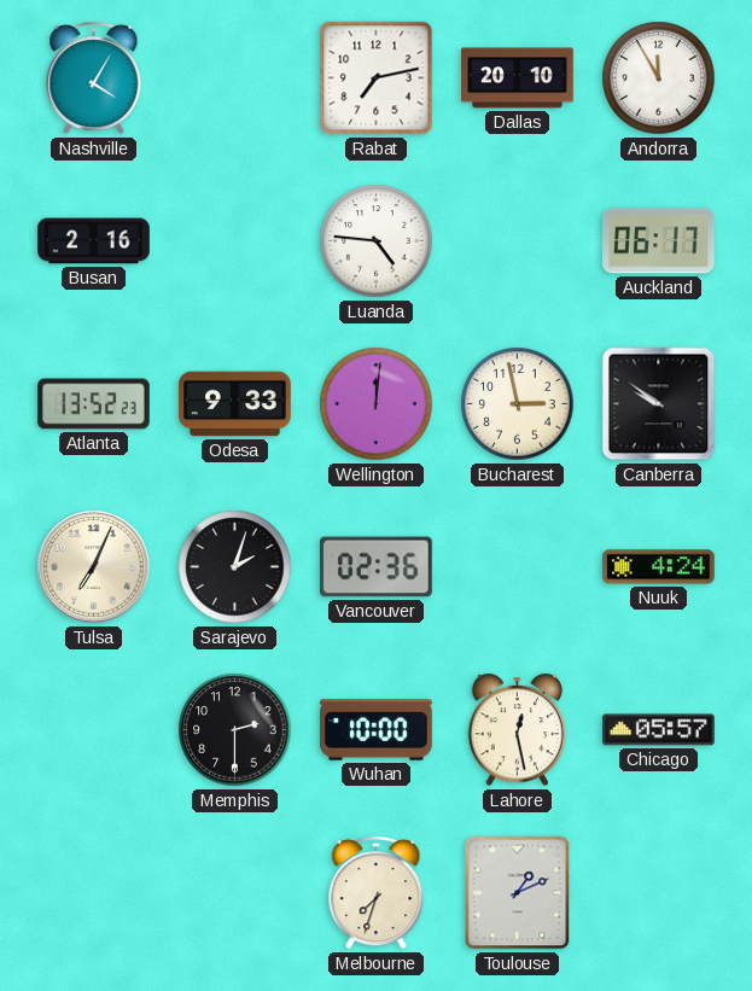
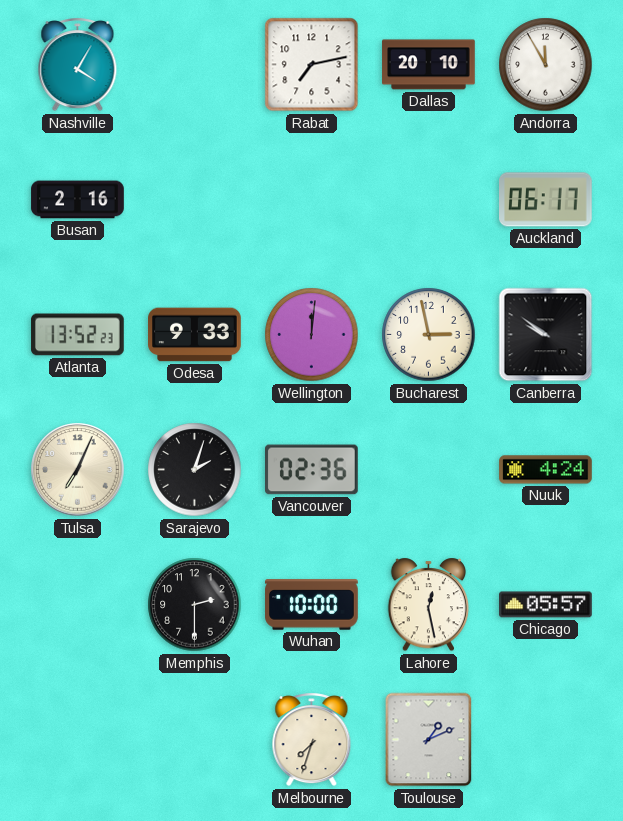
Luanda: 4:46 -> none
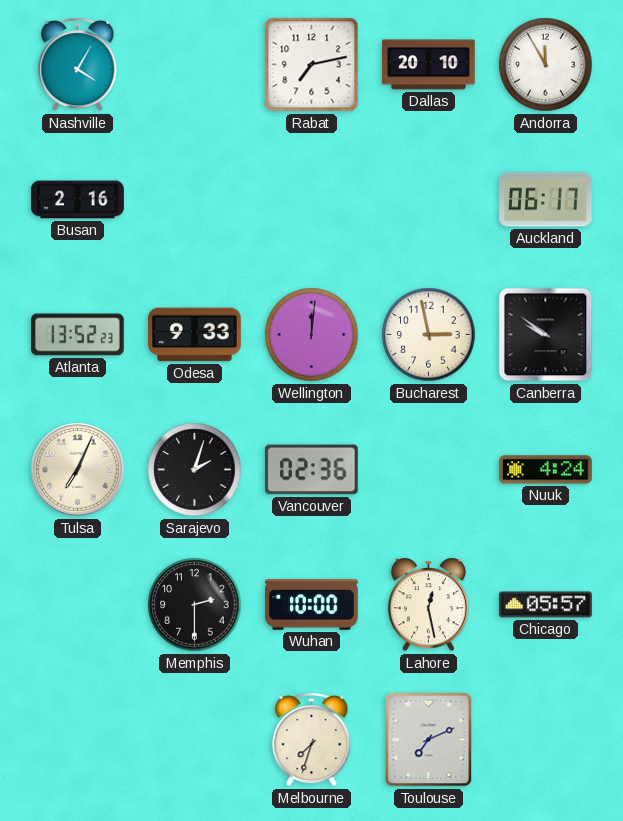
Toulouse: 1:11 -> 7:11
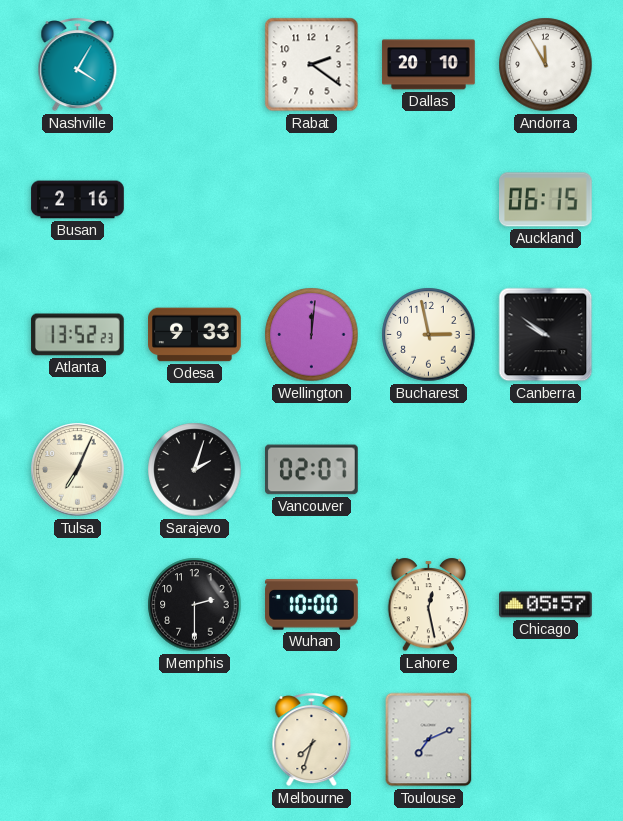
Rabat: 7:13 -> 2:21
Auckland: 06:17 -> 06:15
Vancouver: 02:36 -> 02:07
Nuuk: 4:24 -> none
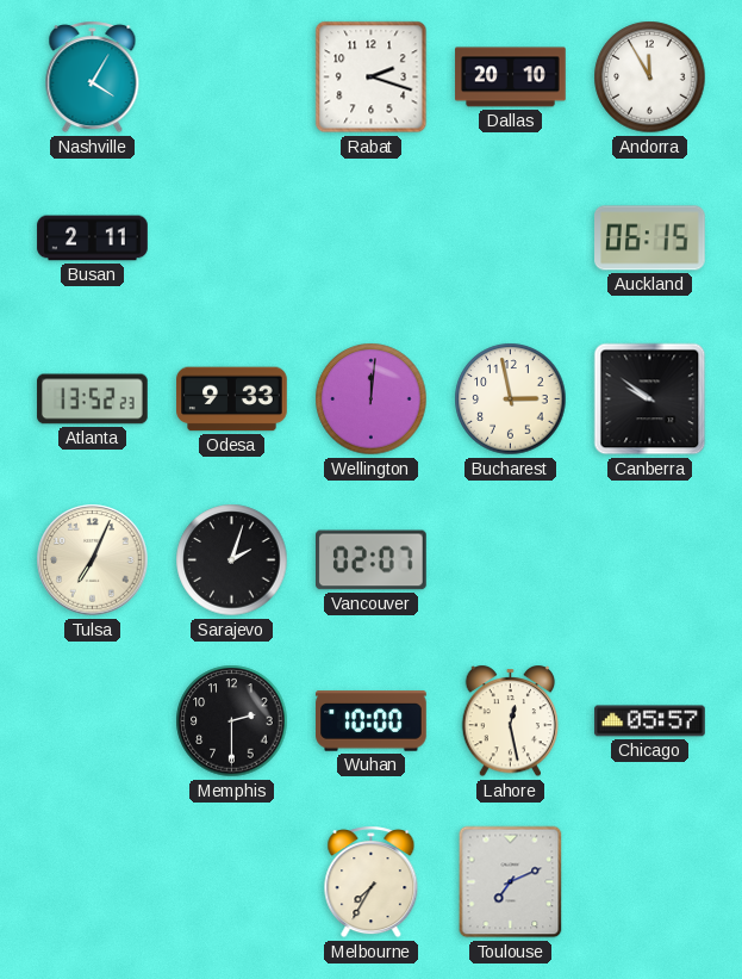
Rabat: 2:21 -> 2:18
Busan: 2:16 -> 2:11
Melbourne: 7:33 -> 7:35
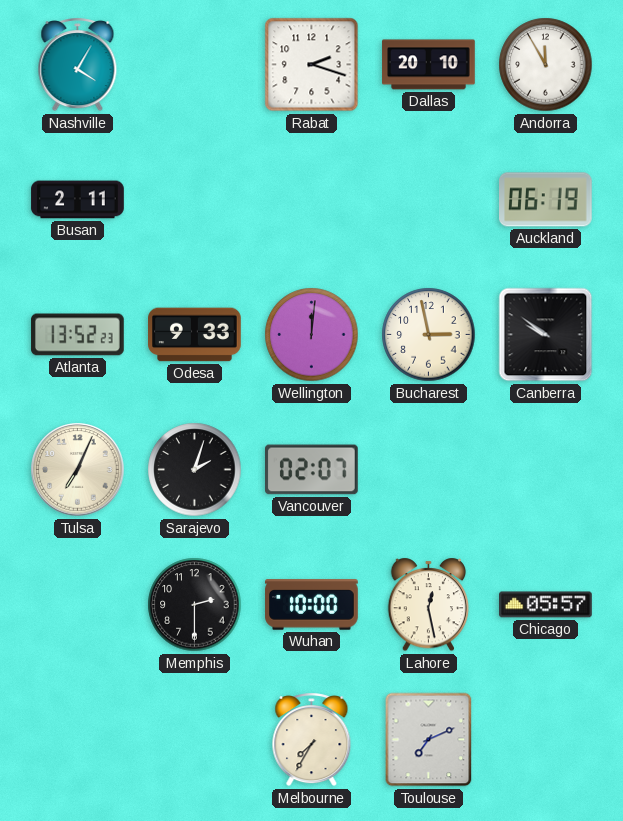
Auckland: 06:15 -> 06:19
